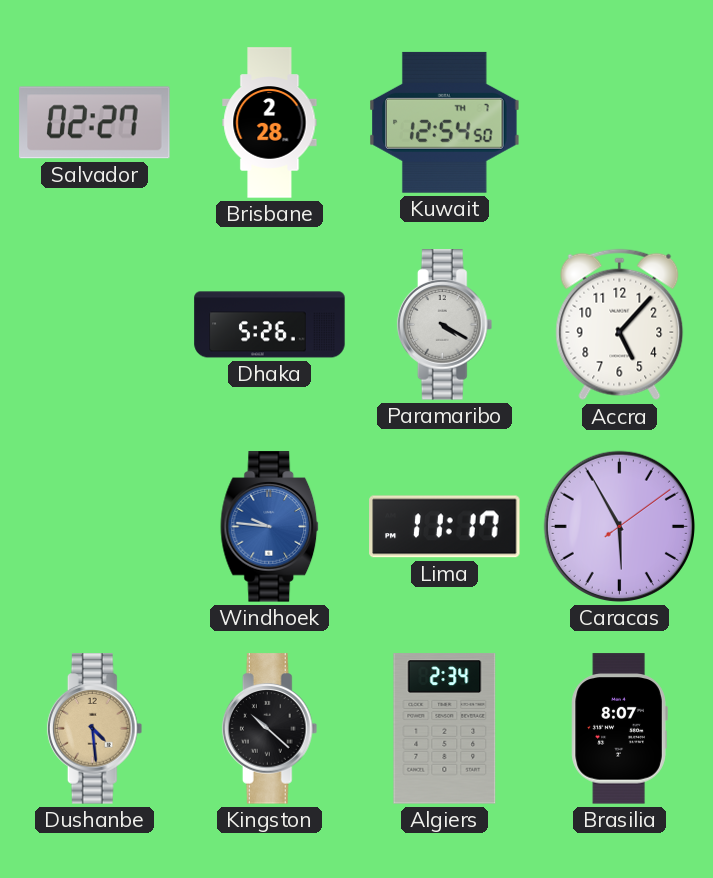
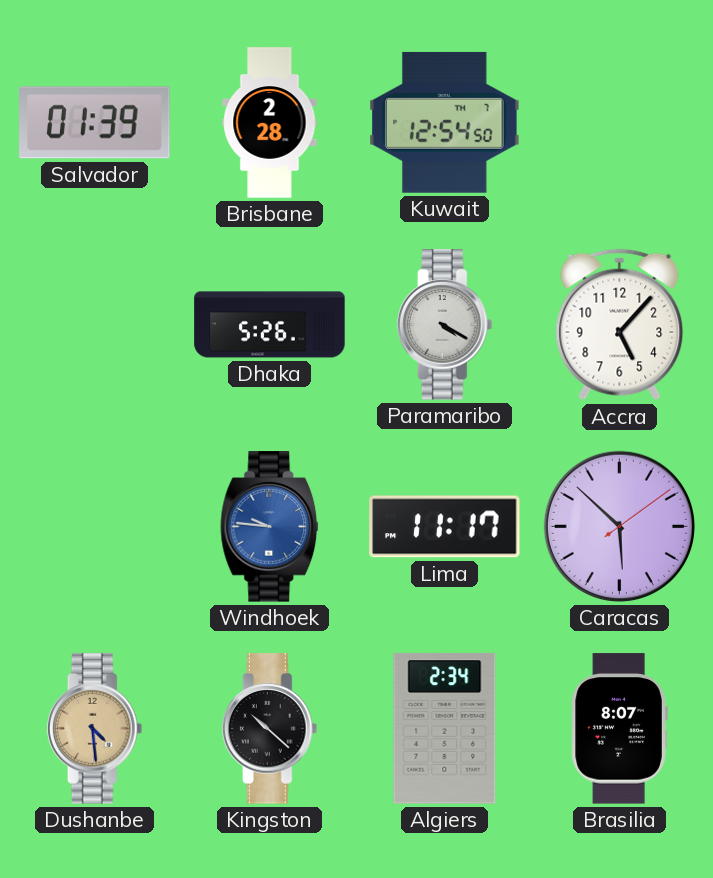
Salvador: 02:27 -> 01:39
Caracas: 5:55 -> 5:52
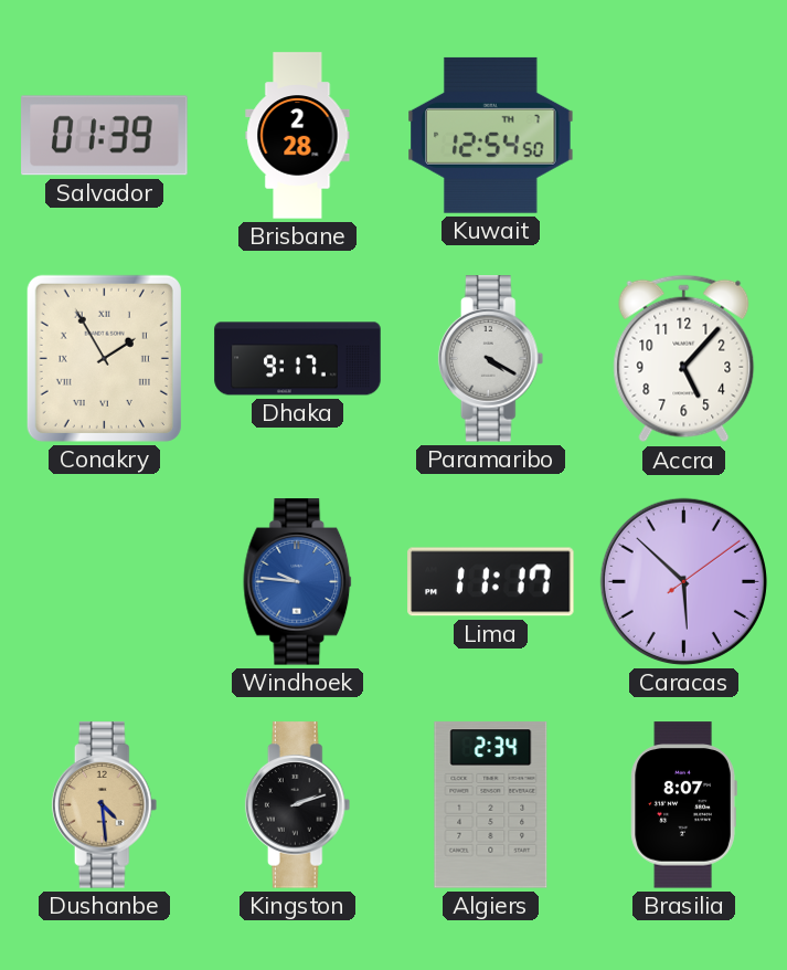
Conakry: none -> 1:55
Dhaka: 5:26 -> 9:17
Kingston: 10:22 -> 2:12
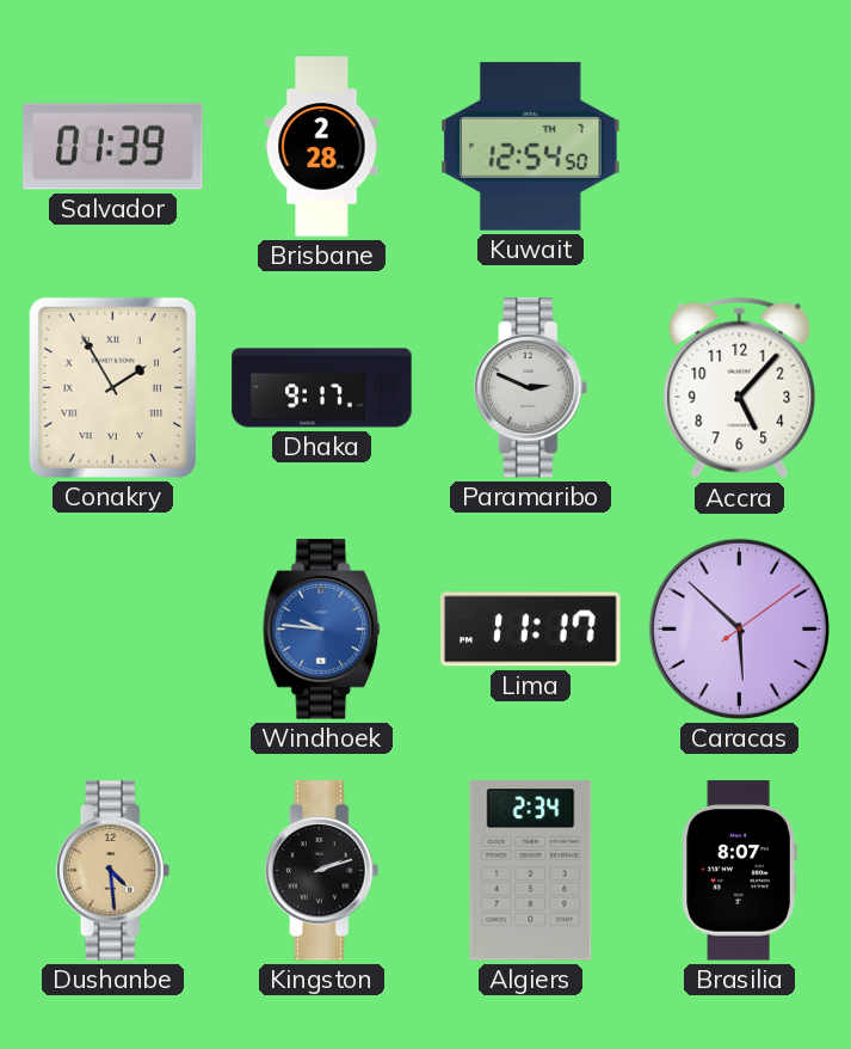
Paramaribo: 4:20 -> 2:49
